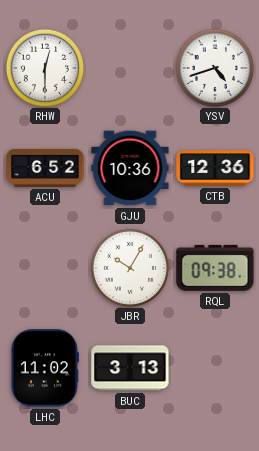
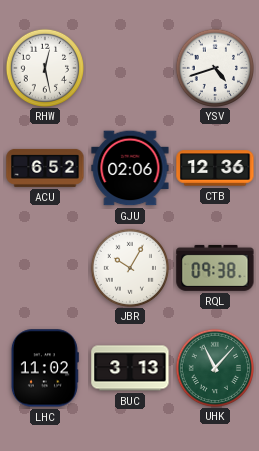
RHW: 12:30 -> 12:28
GJU: 10:36 -> 02:06
UHK: none -> 11:07
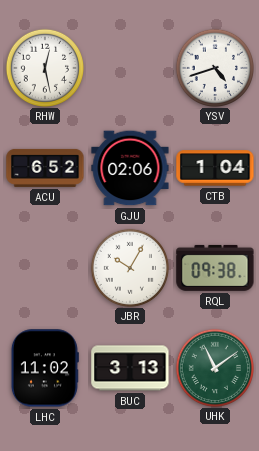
CTB: 12:36 -> 1:04
UHK: 11:07 -> 11:09
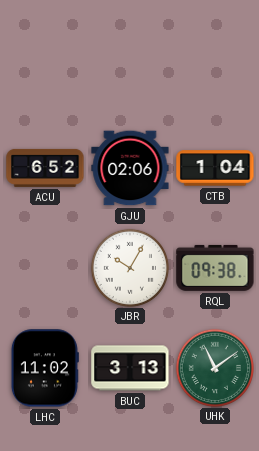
RHW: 12:28 -> none
YSV: 4:42 -> none
